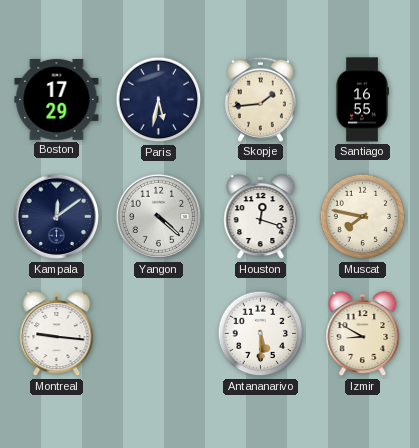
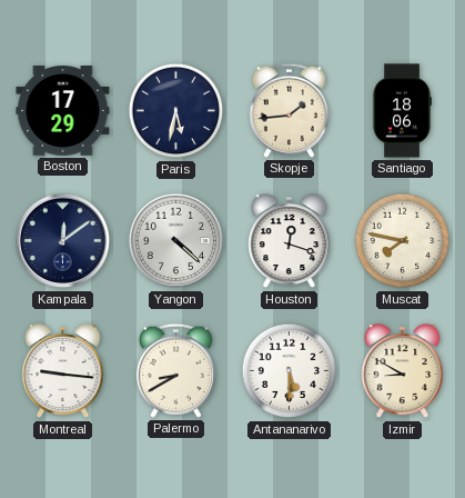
Santiago: 16:55 -> 18:06
Palermo: none -> 8:40
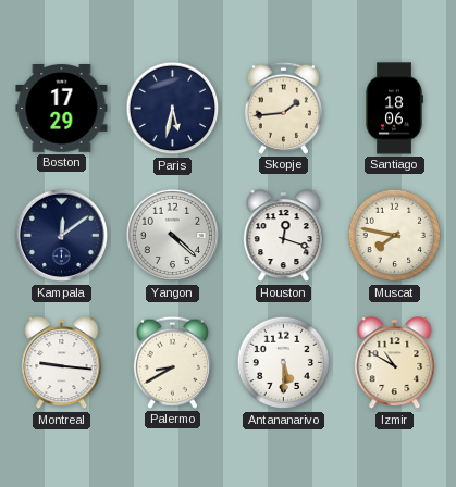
Izmir: 8:50 -> 10:50
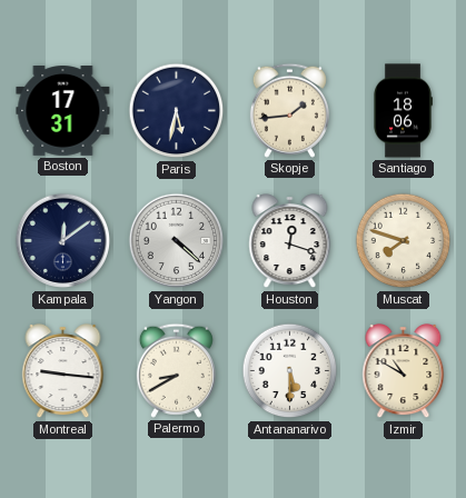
Boston: 17:29 -> 17:31
Muscat: 7:47 -> 7:48
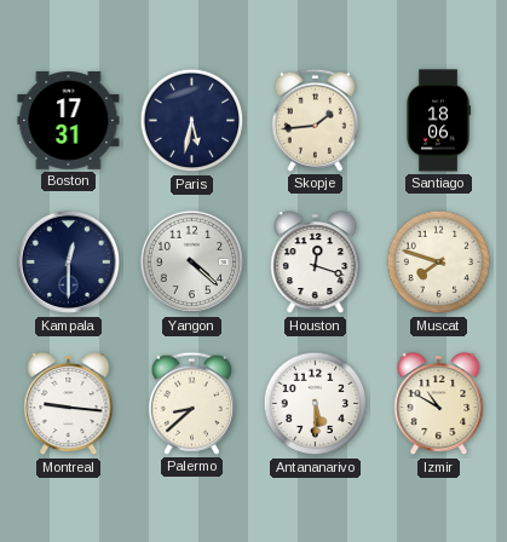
Kampala: 12:09 -> 12:30
Palermo: 8:40 -> 8:38
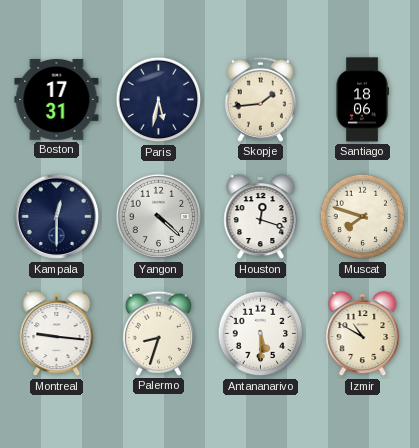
Palermo: 8:38 -> 8:33
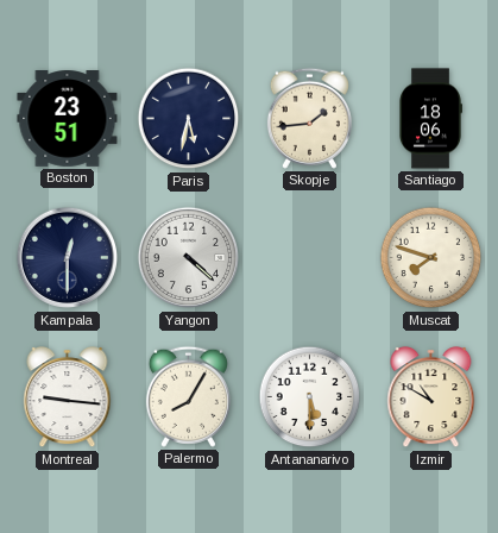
Boston: 17:31 -> 23:51
Houston: 12:18 -> none
Palermo: 8:33 -> 8:05
